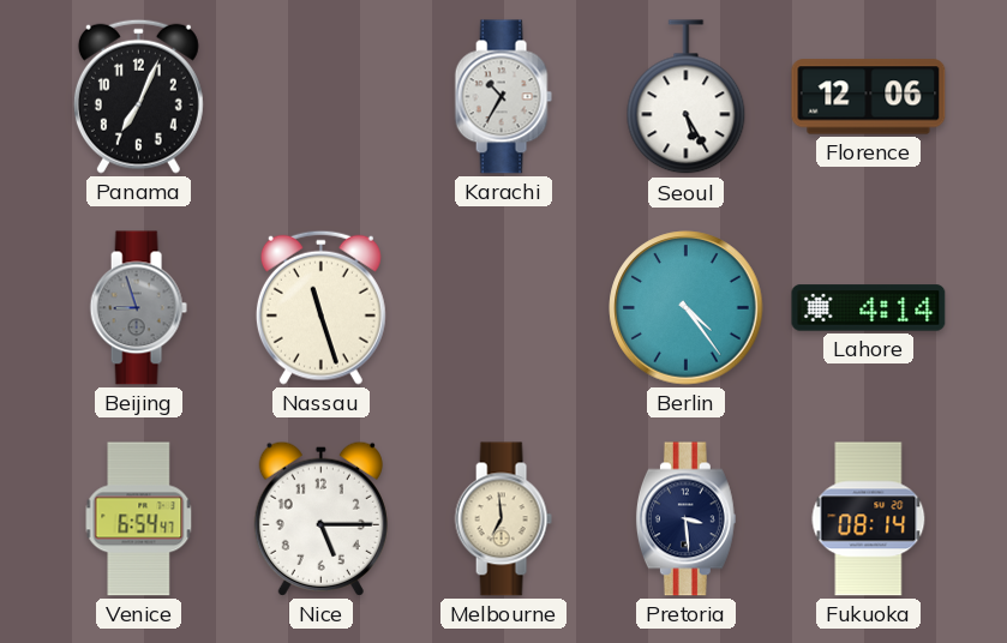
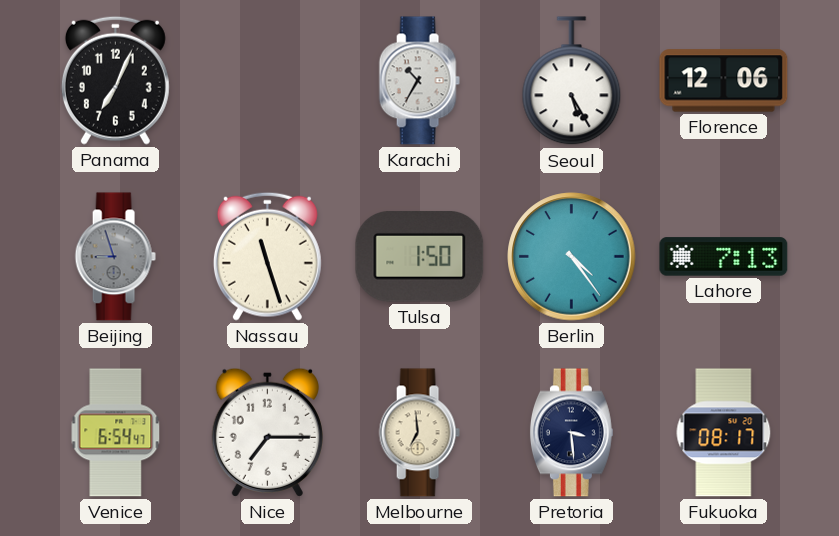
Tulsa: none -> 1:50
Lahore: 4:14 -> 7:13
Nice: 5:15 -> 7:15
Fukuoka: 08:14 -> 08:17
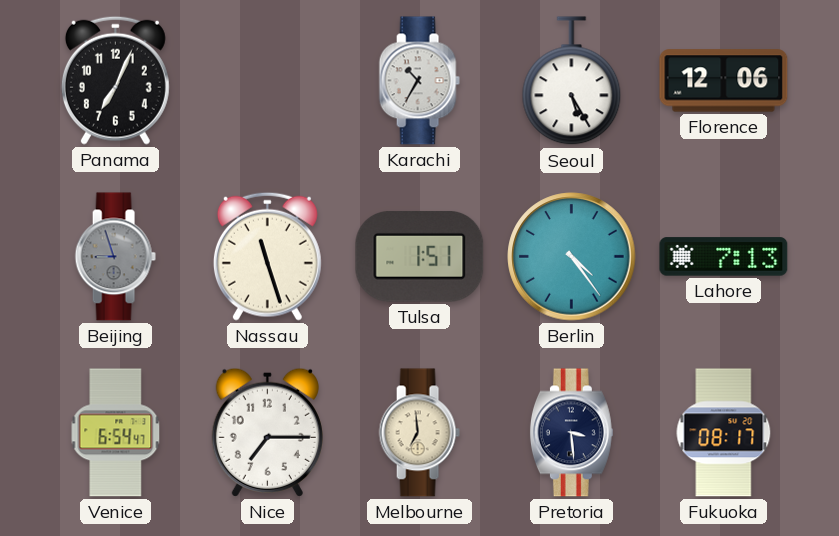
Tulsa: 1:50 -> 1:51
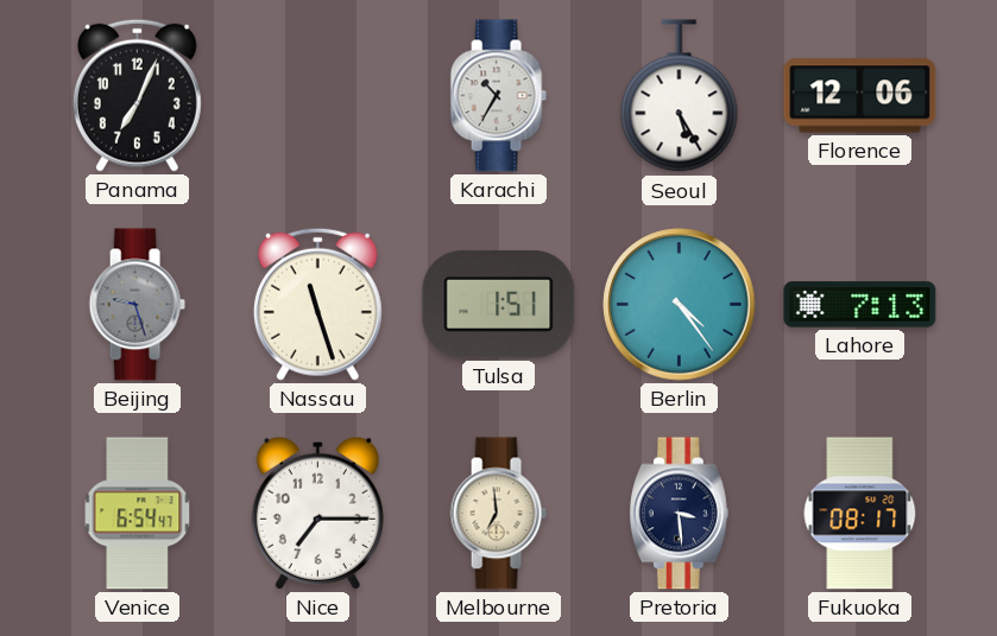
Beijing: 8:57 -> 9:27
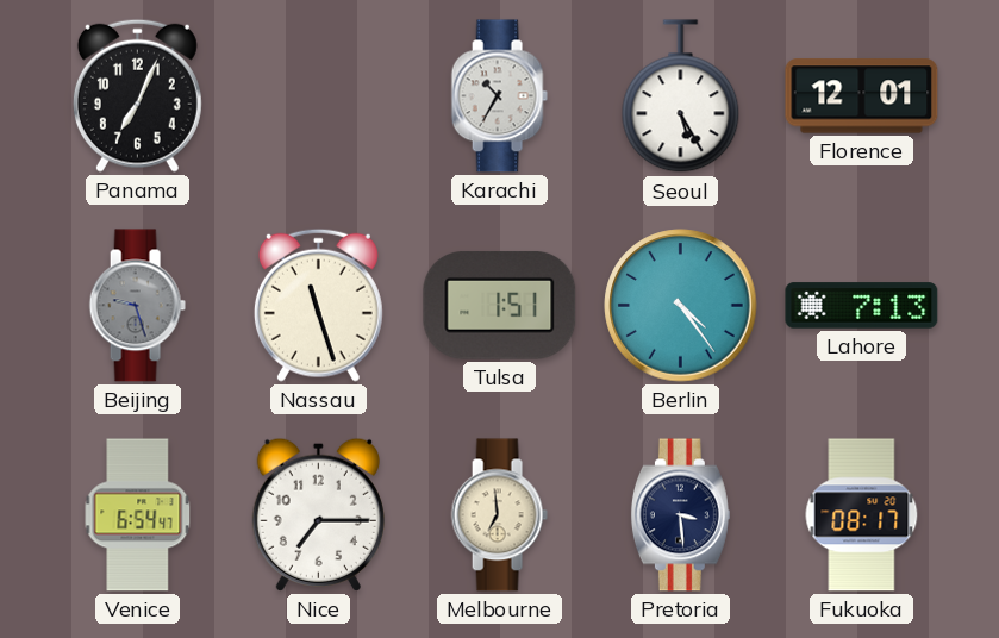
Florence: 12:06 -> 12:01
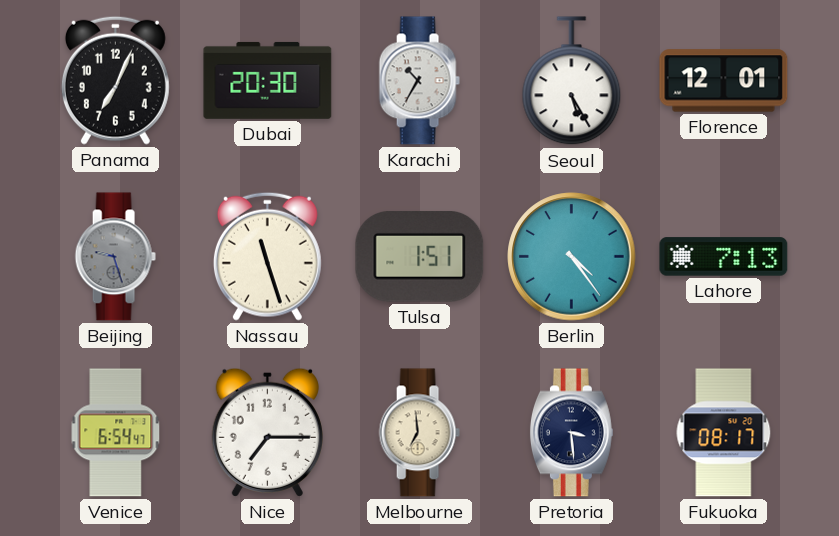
Dubai: none -> 20:30
